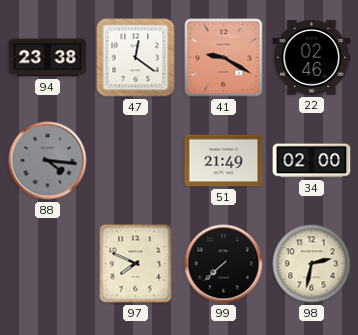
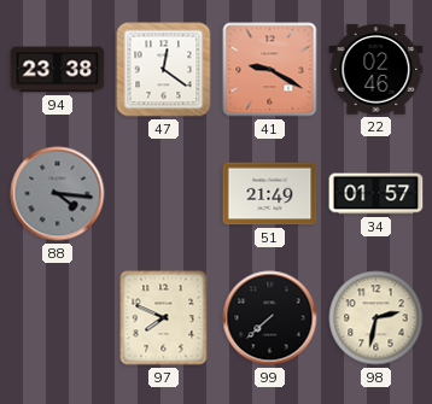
34: 02:00 -> 01:57
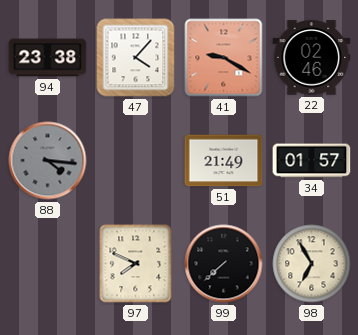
47: 12:21 -> 4:07
98: 2:32 -> 6:55
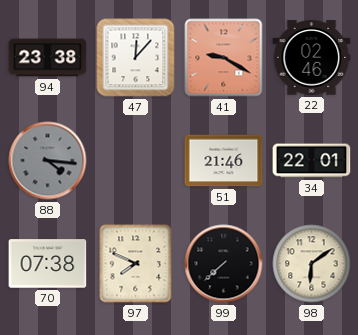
47: 4:07 -> 12:07
51: 21:49 -> 21:46
34: 01:57 -> 22:01
70: none -> 07:38
98: 6:55 -> 6:09
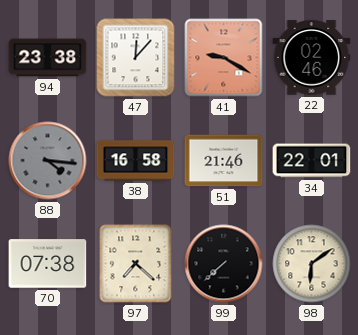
38: none -> 16:58
97: 7:49 -> 7:22
